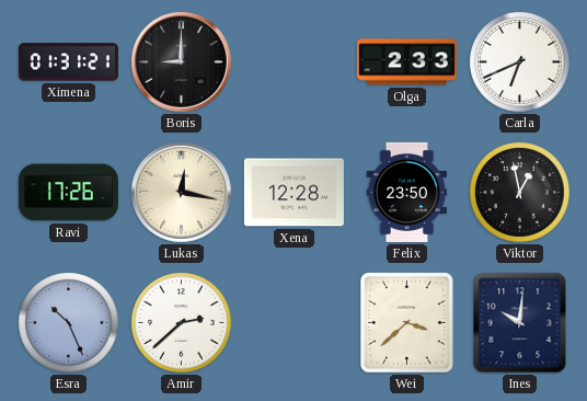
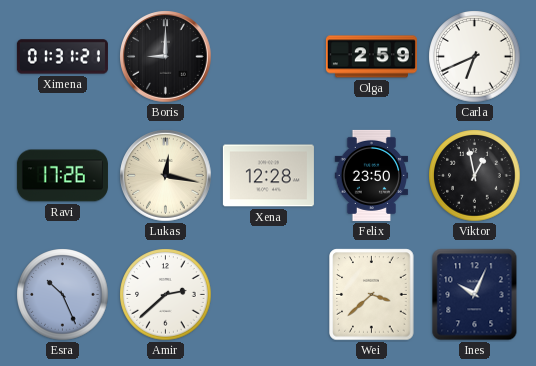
Olga: 2:33 -> 2:59
Ines: 10:01 -> 10:04
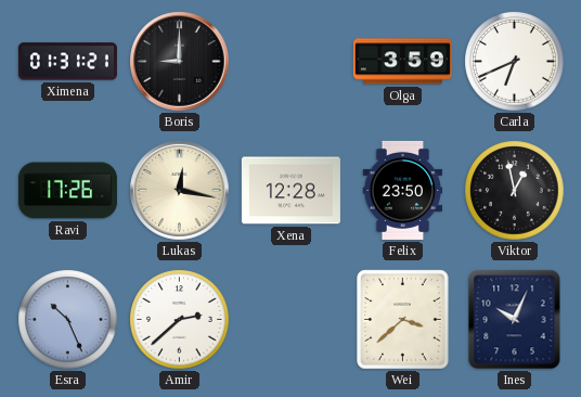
Olga: 2:59 -> 3:59
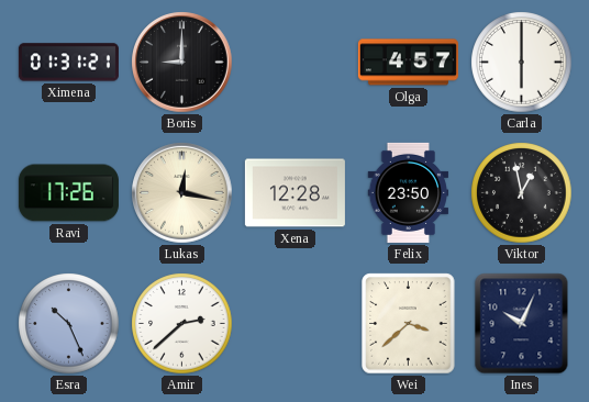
Olga: 3:59 -> 4:57
Carla: 6:41 -> 6:00
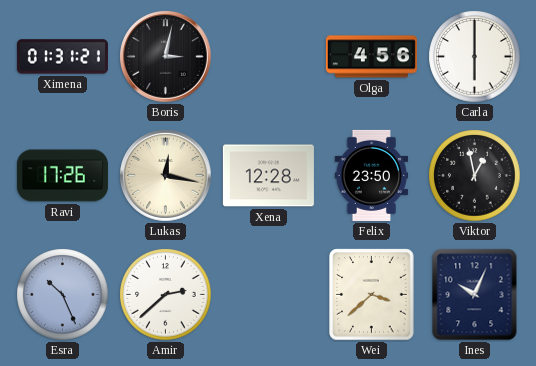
Boris: 9:00 -> 3:02
Olga: 4:57 -> 4:56
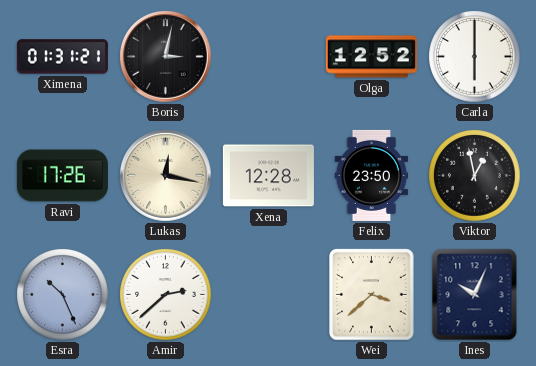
Olga: 4:56 -> 12:52
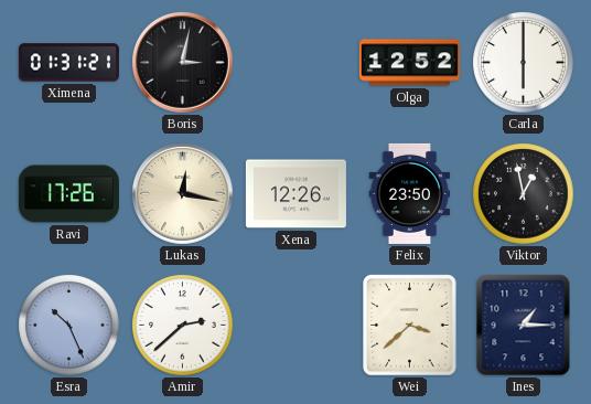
Xena: 12:28 -> 12:26
Ines: 10:04 -> 1:15
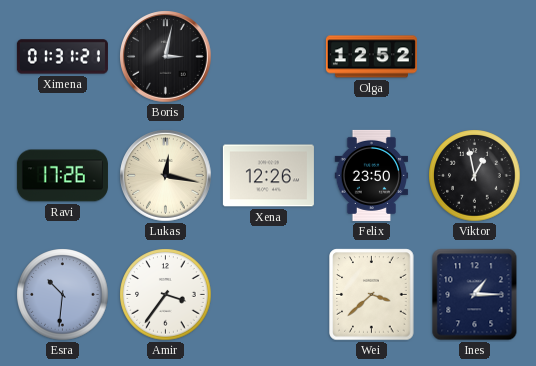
Carla: 6:00 -> none
Esra: 10:26 -> 10:31
Amir: 2:38 -> 3:36
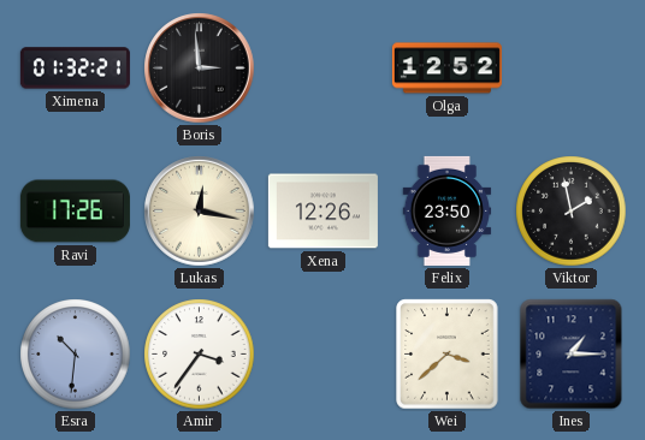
Ximena: 01:31 -> 01:32
Boris: 3:02 -> 2:59
Viktor: 12:58 -> 1:58
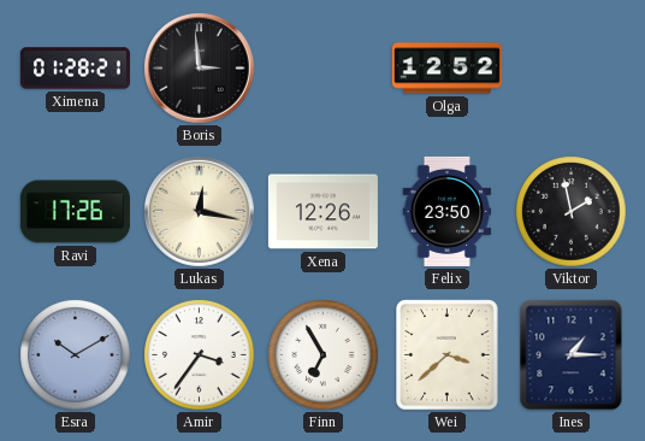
Ximena: 01:32 -> 01:28
Esra: 10:31 -> 10:10
Finn: none -> 6:55
